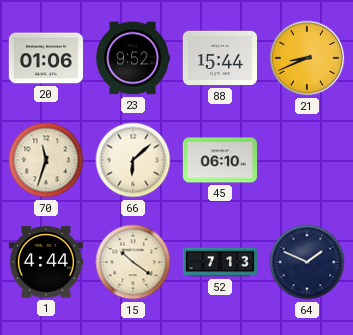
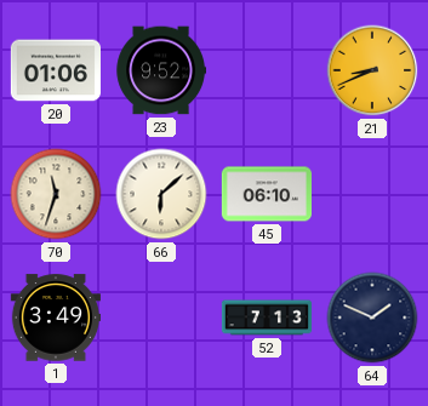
88: 15:44 -> none
1: 4:44 -> 3:49
15: 10:21 -> none
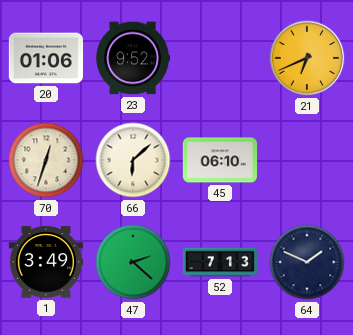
21: 8:41 -> 6:41
70: 11:33 -> 12:33
47: none -> 2:22
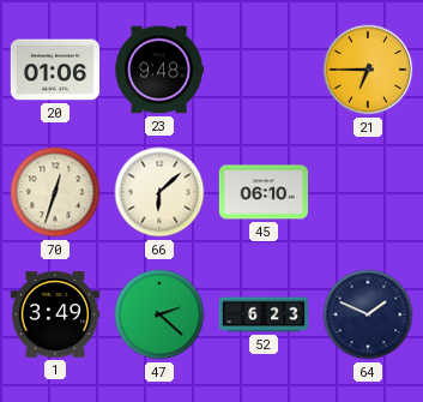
23: 9:52 -> 9:48
21: 6:41 -> 6:45
52: 7:13 -> 6:23
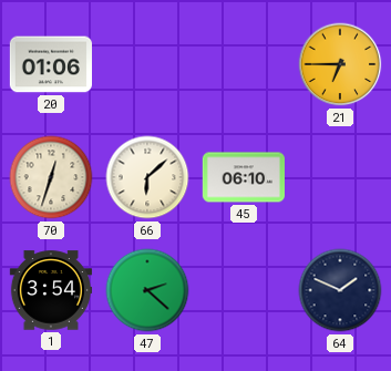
23: 9:48 -> none
1: 3:49 -> 3:54
52: 6:23 -> none
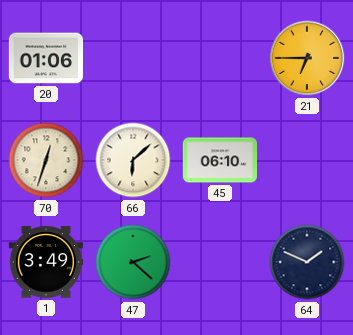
1: 3:54 -> 3:49
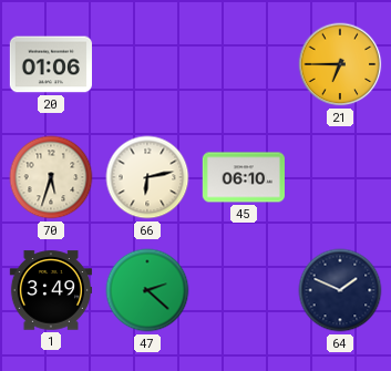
70: 12:33 -> 5:33
66: 6:08 -> 6:13
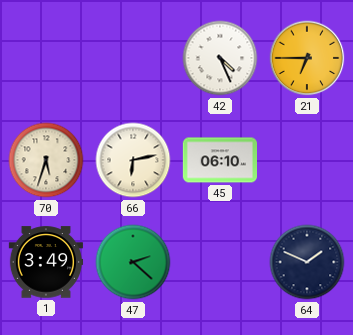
20: 01:06 -> none
42: none -> 4:26
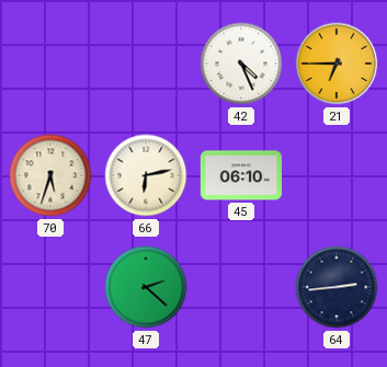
1: 3:49 -> none
64: 1:49 -> 2:44
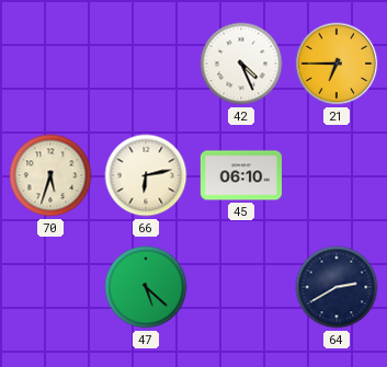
47: 2:22 -> 5:22
64: 2:44 -> 2:40
